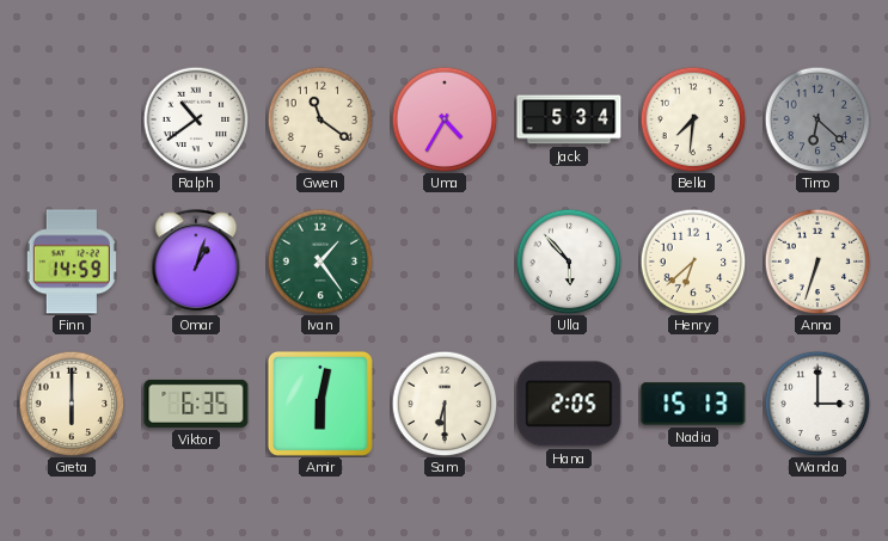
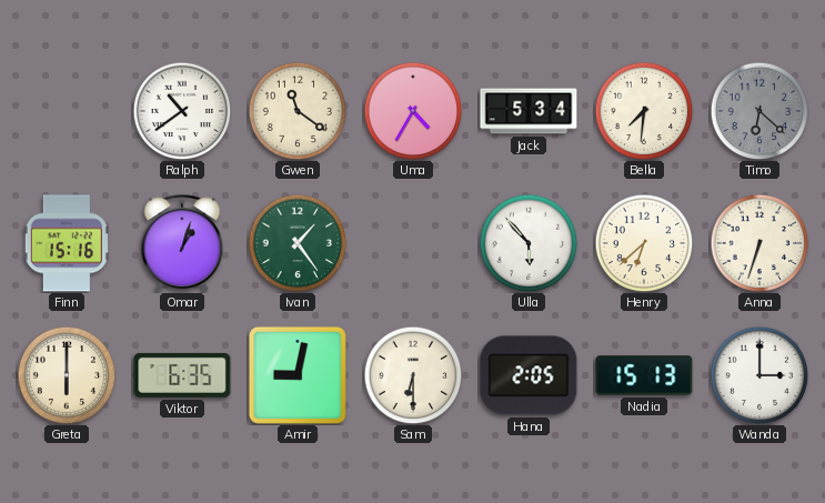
Finn: 14:59 -> 15:16
Amir: 6:02 -> 9:02
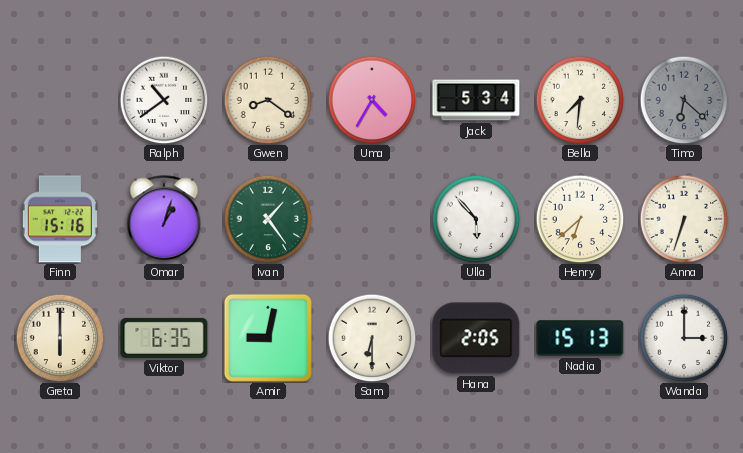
Gwen: 11:21 -> 8:21
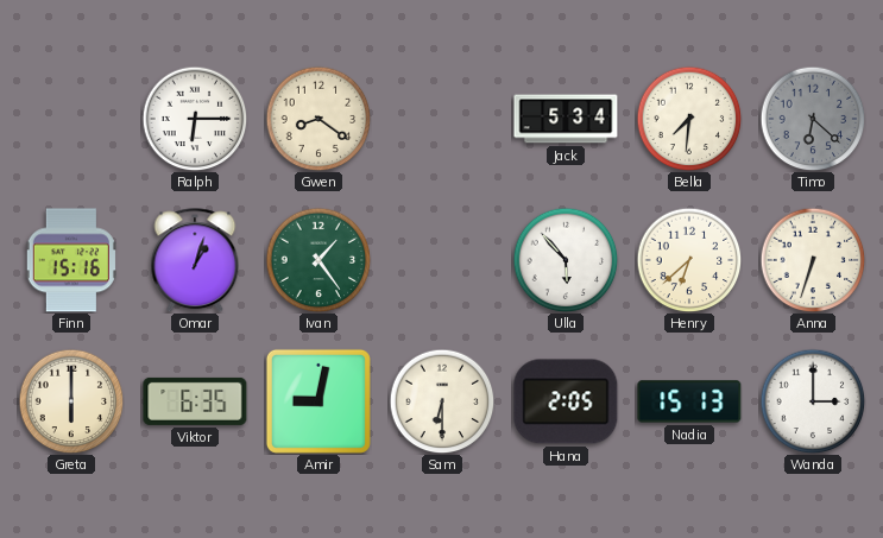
Ralph: 10:39 -> 6:15
Uma: 4:35 -> none
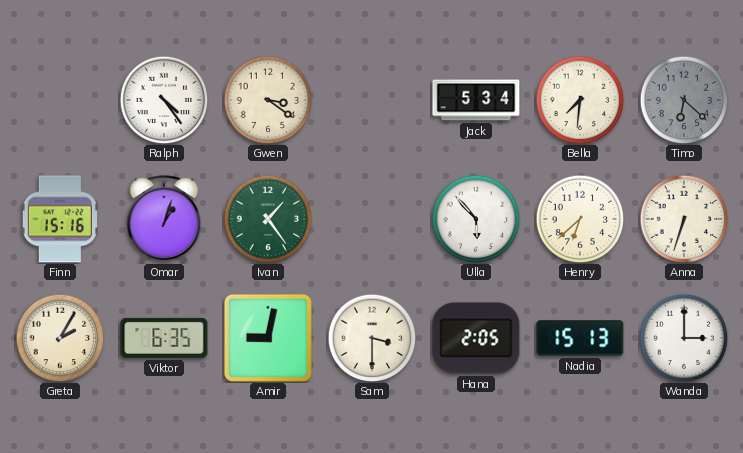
Ralph: 6:15 -> 4:24
Gwen: 8:21 -> 3:21
Greta: 6:00 -> 2:05
Sam: 6:30 -> 3:30
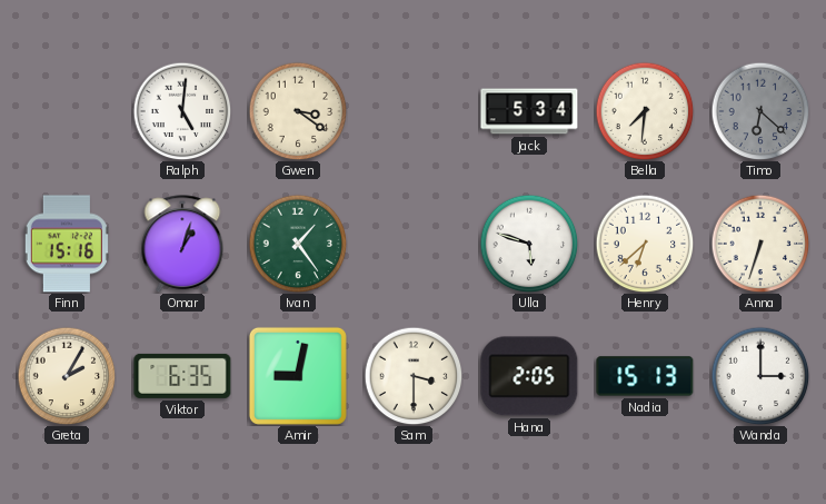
Ralph: 4:24 -> 5:01
Ulla: 5:53 -> 5:48
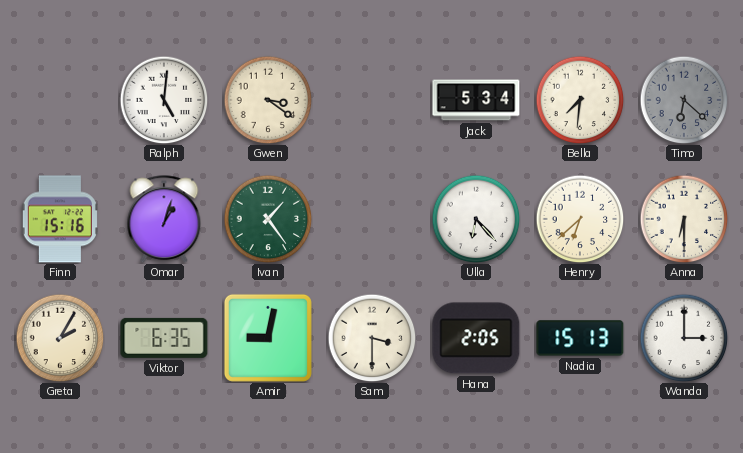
Ulla: 5:48 -> 6:23
Anna: 6:33 -> 6:30
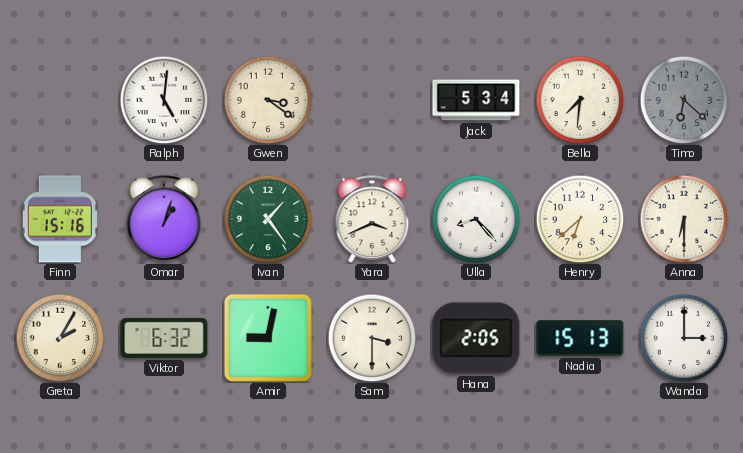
Yara: none -> 3:41
Ulla: 6:23 -> 8:23
Viktor: 6:35 -> 6:32
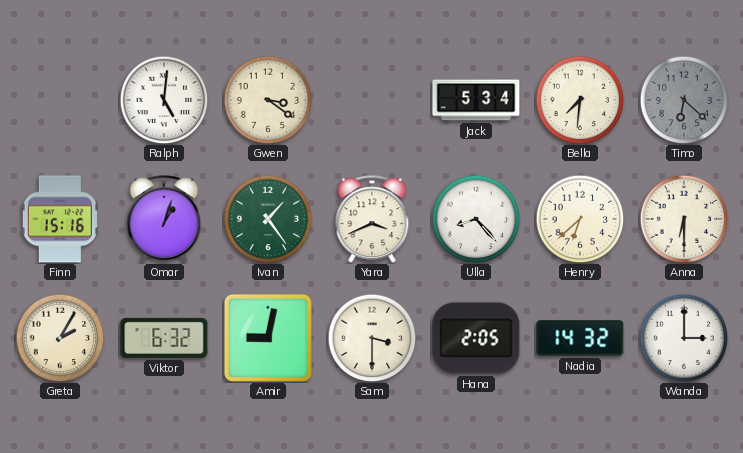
Nadia: 15:13 -> 14:32
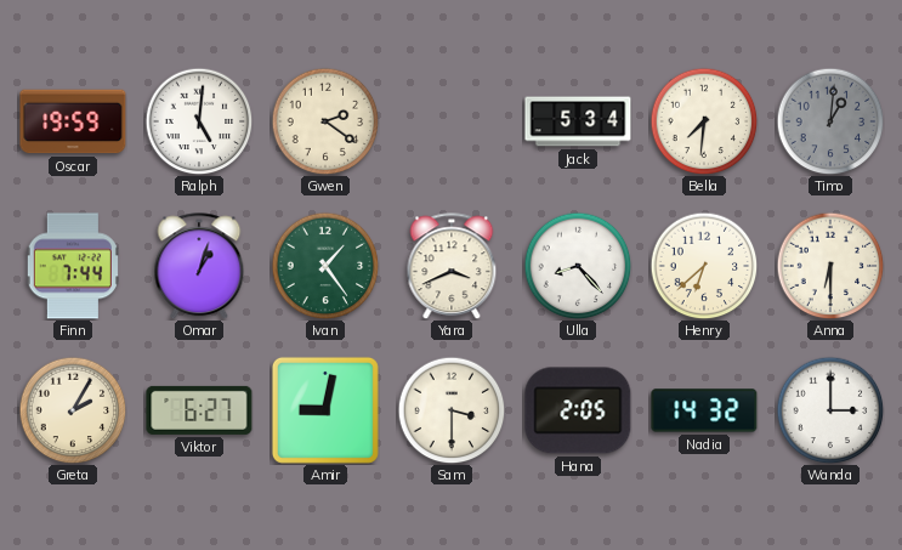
Oscar: none -> 19:59
Gwen: 3:21 -> 2:21
Timo: 6:22 -> 1:01
Finn: 15:16 -> 7:44
Viktor: 6:32 -> 6:27
